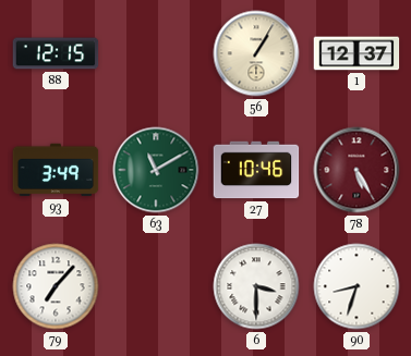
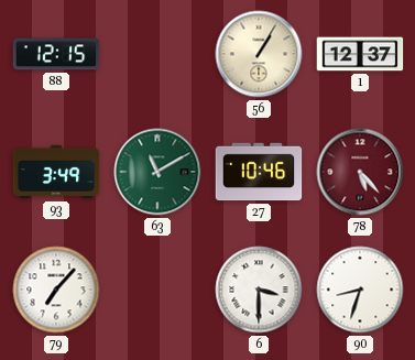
78: 5:25 -> 5:23
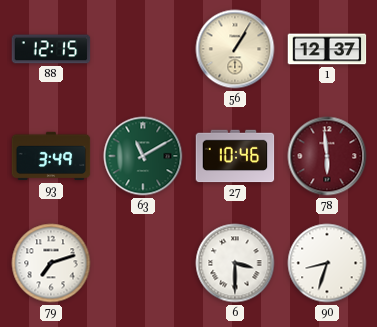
78: 5:23 -> 5:59
79: 7:07 -> 7:12
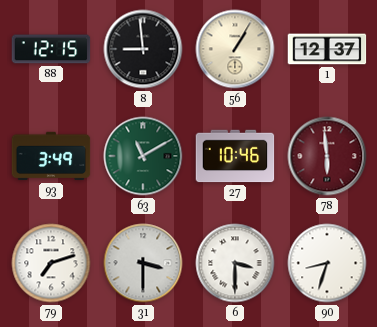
8: none -> 8:59
31: none -> 3:30
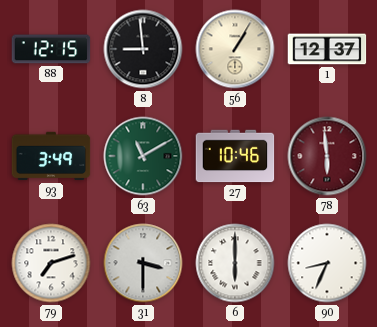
6: 3:30 -> 6:00
90: 8:33 -> 8:34
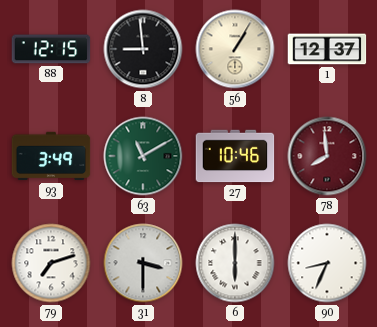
78: 5:59 -> 7:59
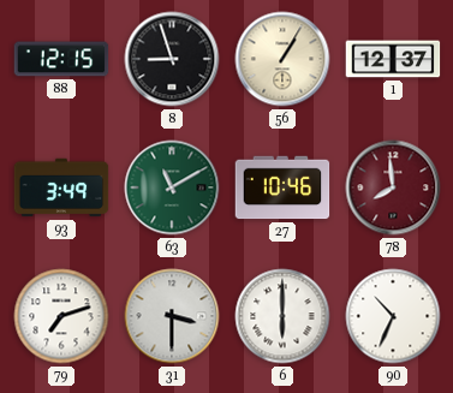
8: 8:59 -> 8:57
90: 8:34 -> 10:34
